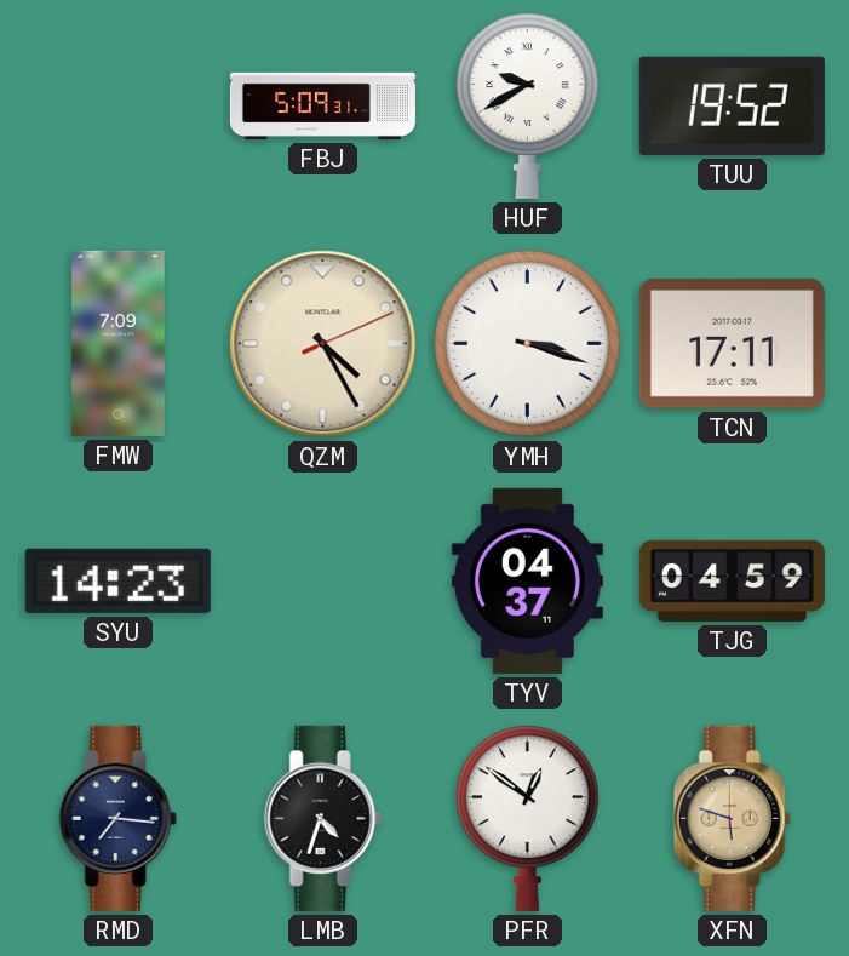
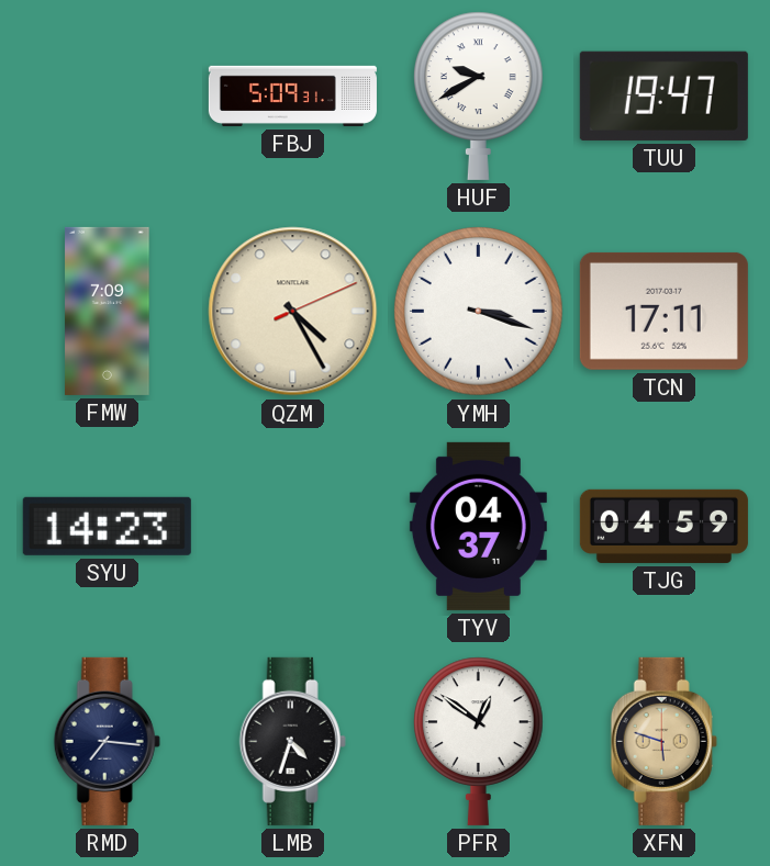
TUU: 19:52 -> 19:47
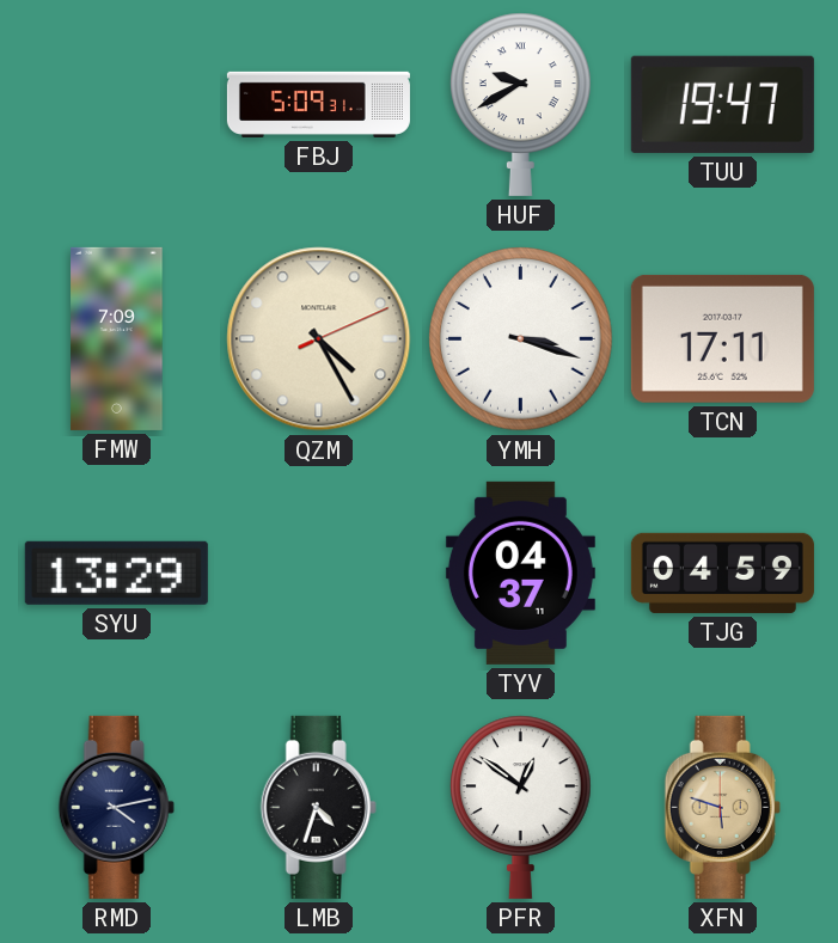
SYU: 14:23 -> 13:29
RMD: 7:16 -> 4:13
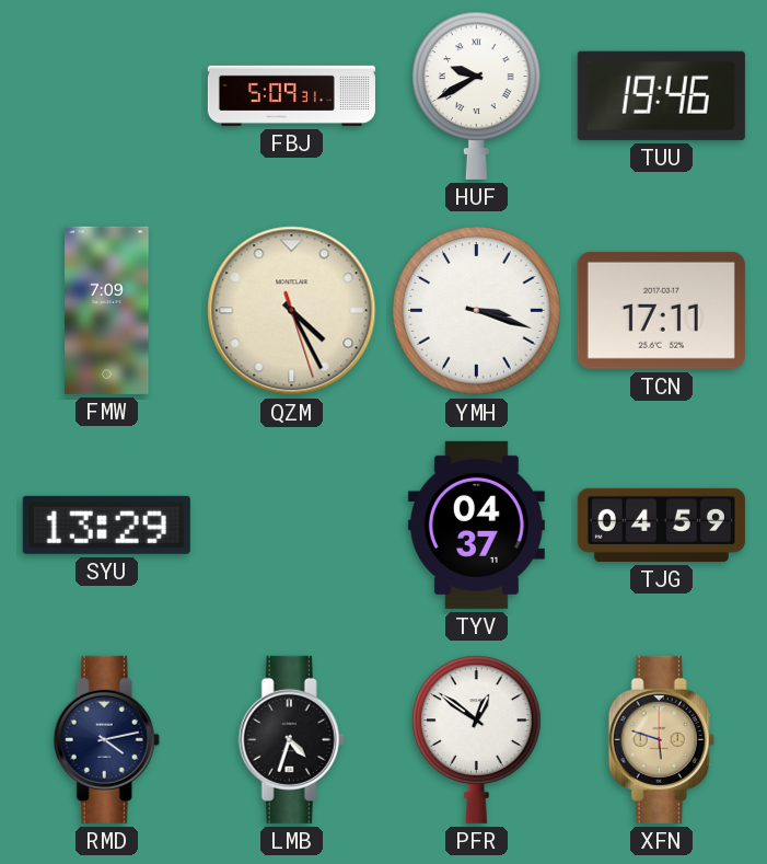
TUU: 19:47 -> 19:46
QZM: 4:25:11 -> 4:25:27
